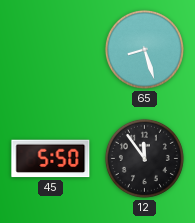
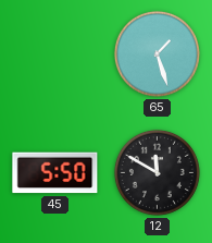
65: 8:27 -> 1:27
12: 11:54 -> 11:50
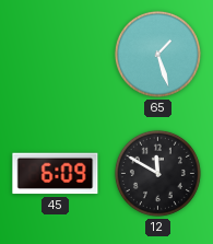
45: 5:50 -> 6:09
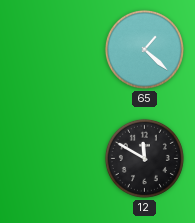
65: 1:27 -> 1:22
45: 6:09 -> none
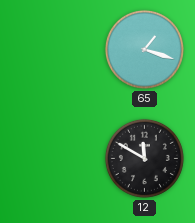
65: 1:22 -> 1:18
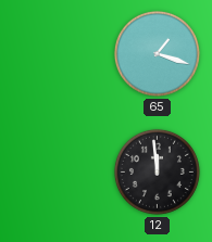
12: 11:50 -> 11:59
